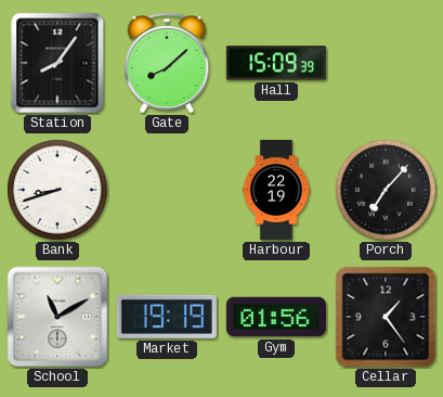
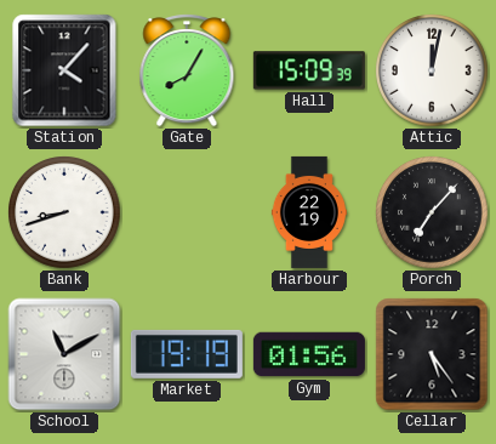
Station: 8:06 -> 4:07
Gate: 8:08 -> 8:05
Attic: none -> 12:02
Cellar: 1:24 -> 5:24
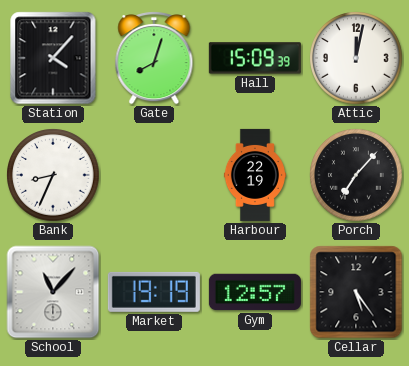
Gate: 8:05 -> 8:03
Bank: 8:42 -> 8:34
School: 11:10 -> 11:07
Gym: 01:56 -> 12:57
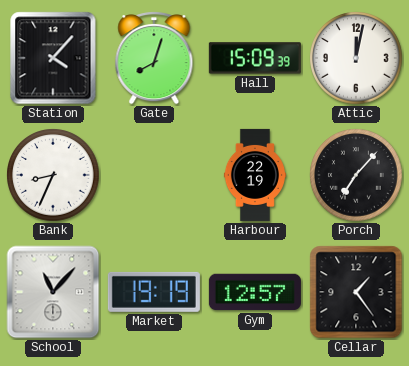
Cellar: 5:24 -> 1:24
